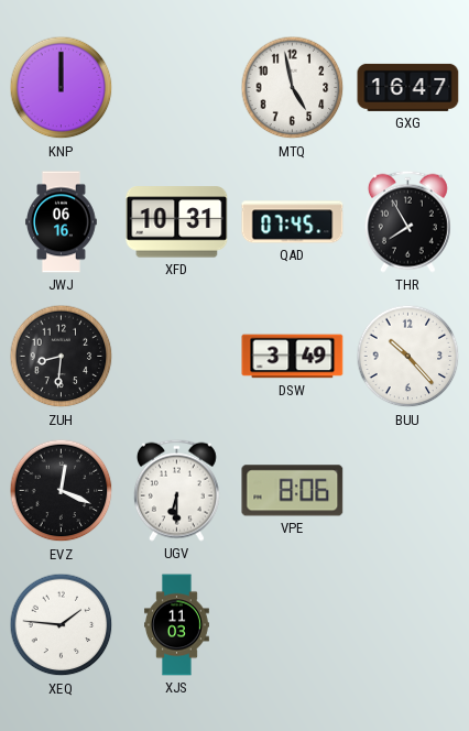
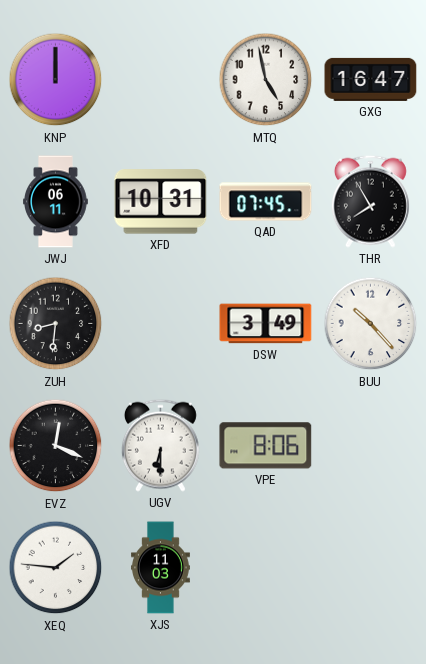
JWJ: 06:16 -> 06:11
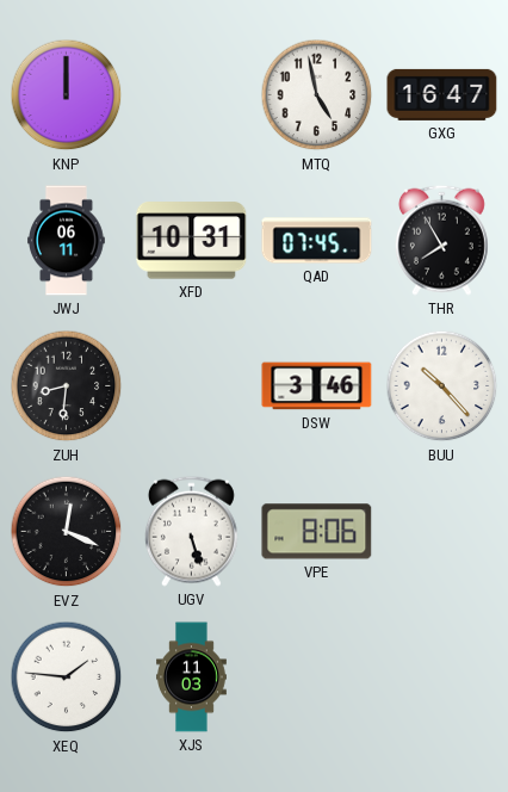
DSW: 3:49 -> 3:46
UGV: 6:30 -> 5:27
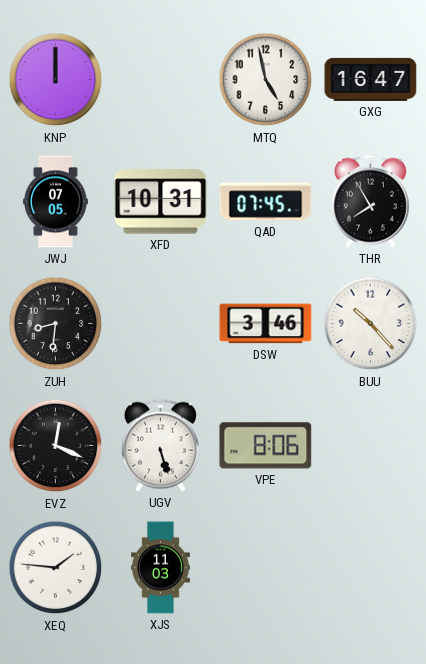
JWJ: 06:11 -> 07:05
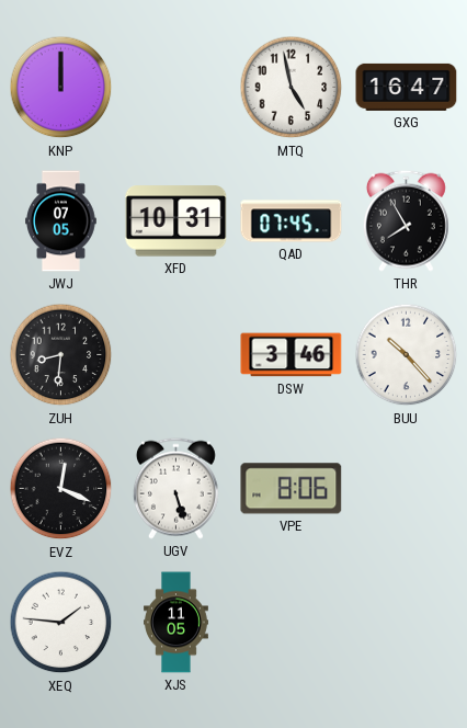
XJS: 11:03 -> 11:05
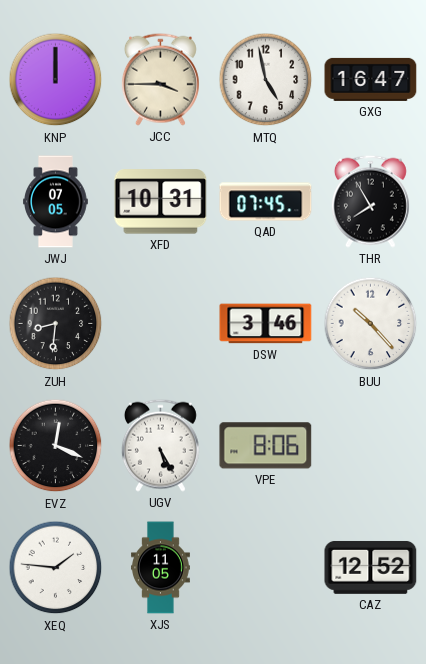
JCC: none -> 3:45
UGV: 5:27 -> 5:25
CAZ: none -> 12:52
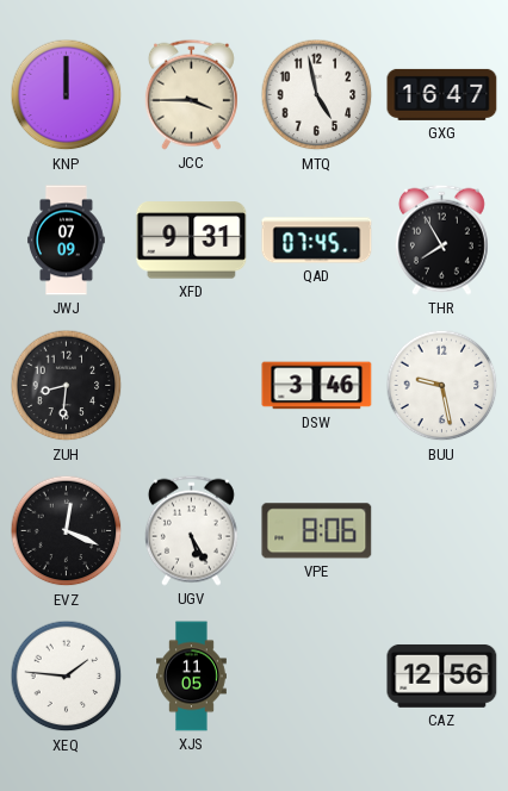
JWJ: 07:05 -> 07:09
XFD: 10:31 -> 9:31
BUU: 10:23 -> 9:28
CAZ: 12:52 -> 12:56
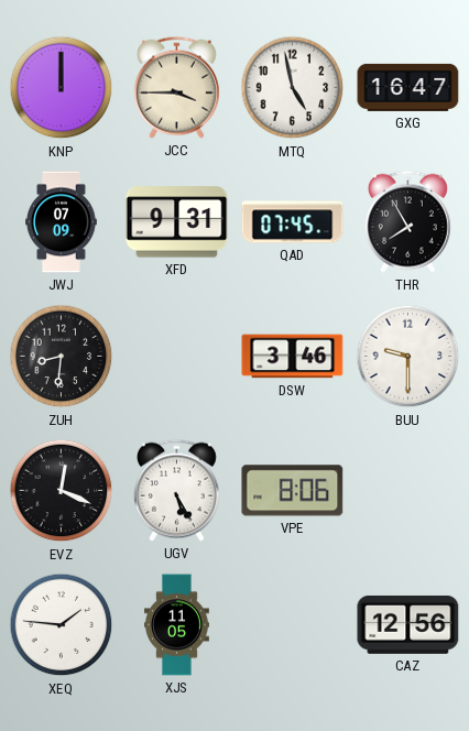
BUU: 9:28 -> 9:30
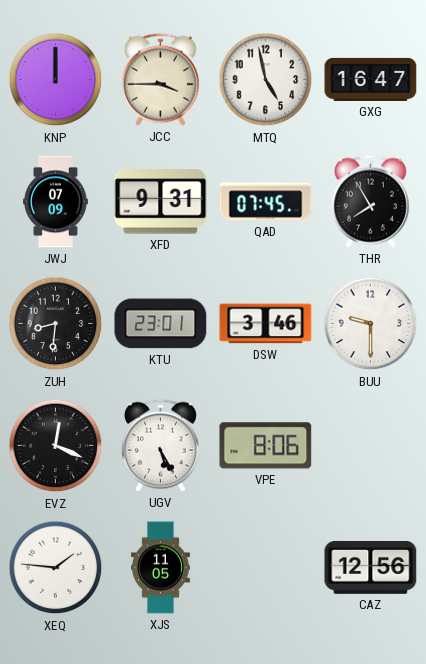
KTU: none -> 23:01
